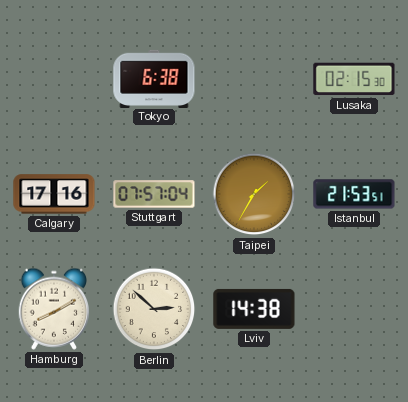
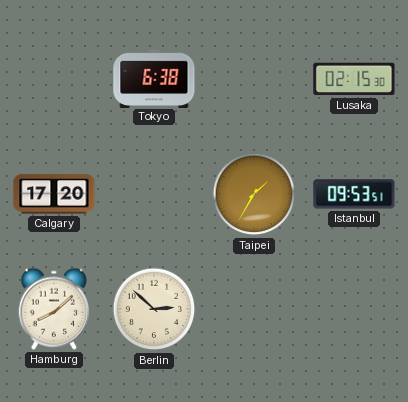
Calgary: 17:16 -> 17:20
Stuttgart: 07:57 -> none
Istanbul: 21:53 -> 09:53
Hamburg: 8:10 -> 8:08
Lviv: 14:38 -> none
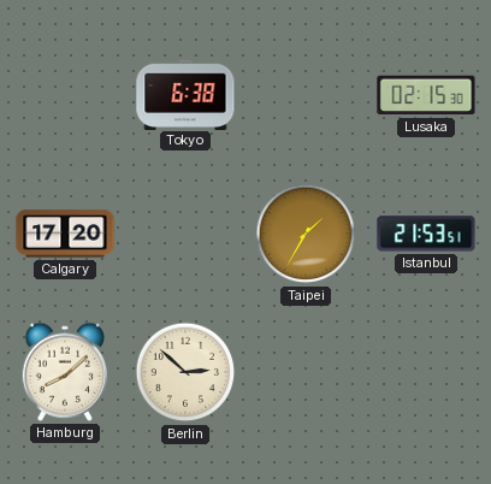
Istanbul: 09:53 -> 21:53
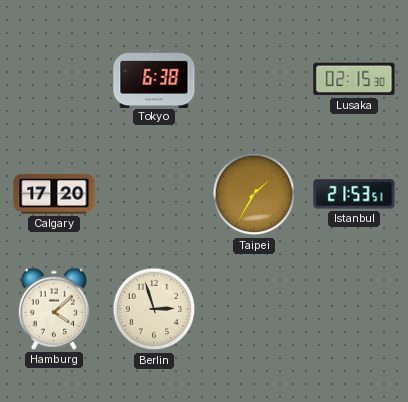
Hamburg: 8:08 -> 4:08
Berlin: 2:52 -> 2:57
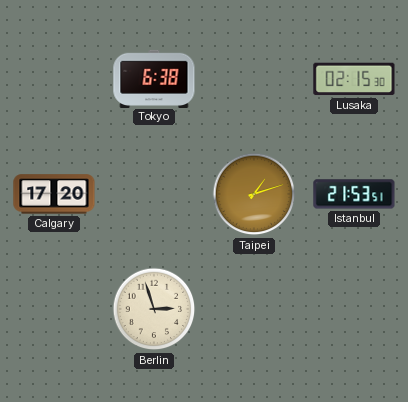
Taipei: 1:35 -> 1:12
Hamburg: 4:08 -> none
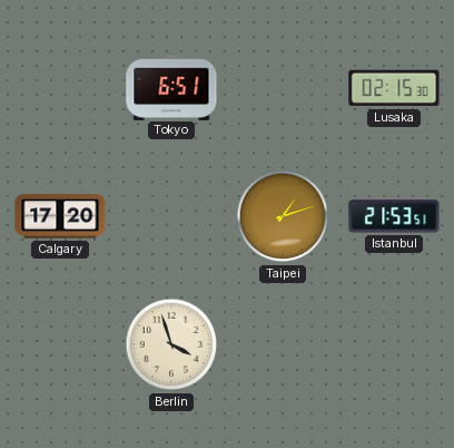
Tokyo: 6:38 -> 6:51
Berlin: 2:57 -> 3:57
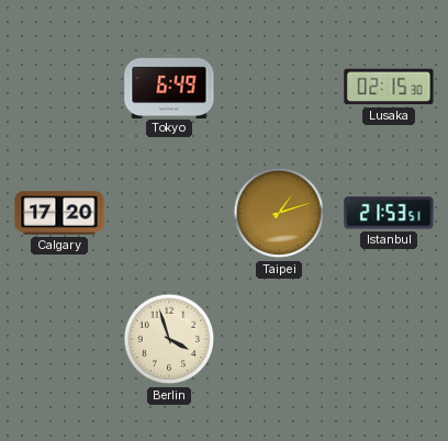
Tokyo: 6:51 -> 6:49
